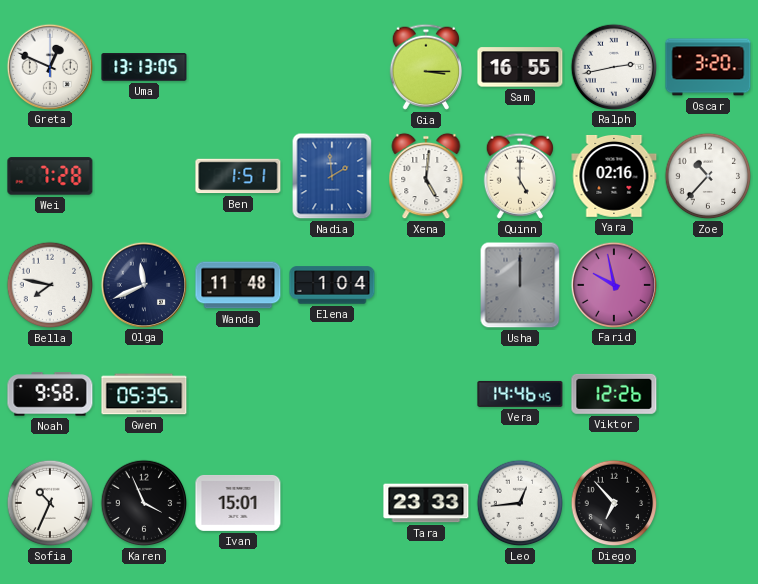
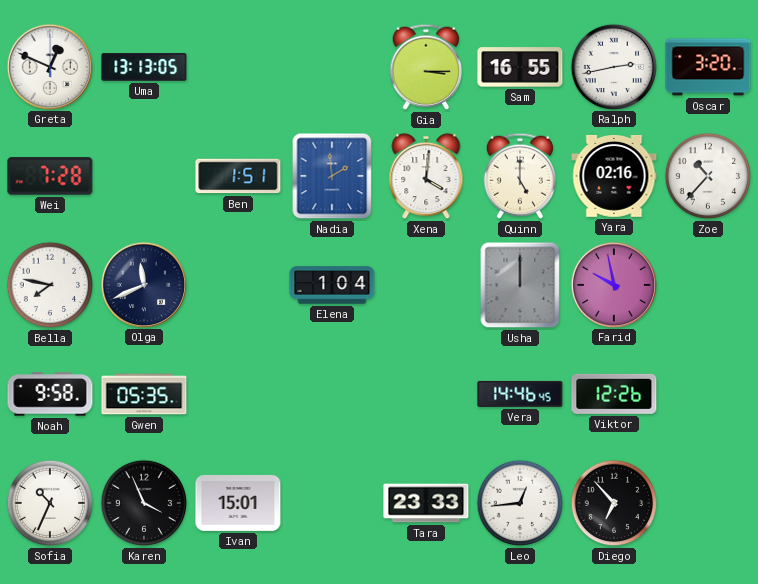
Xena: 5:01 -> 4:01
Wanda: 11:48 -> none
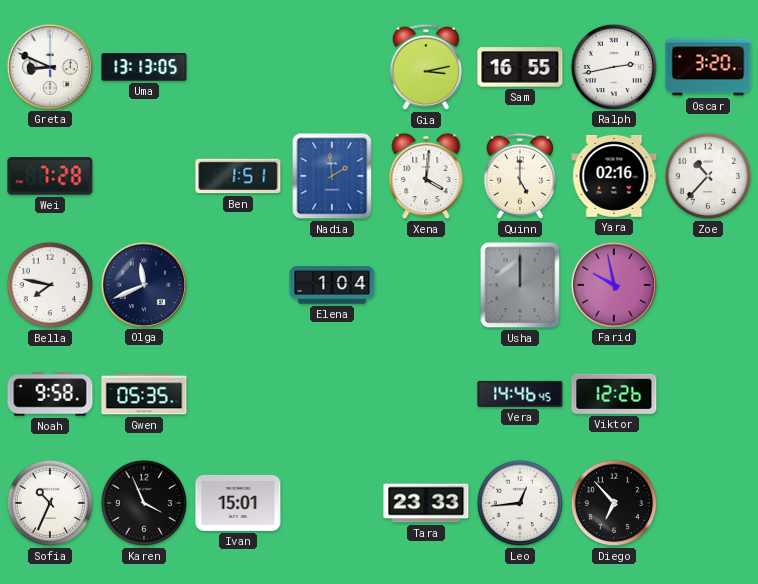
Greta: 12:49 -> 8:49
Gia: 3:15 -> 3:13
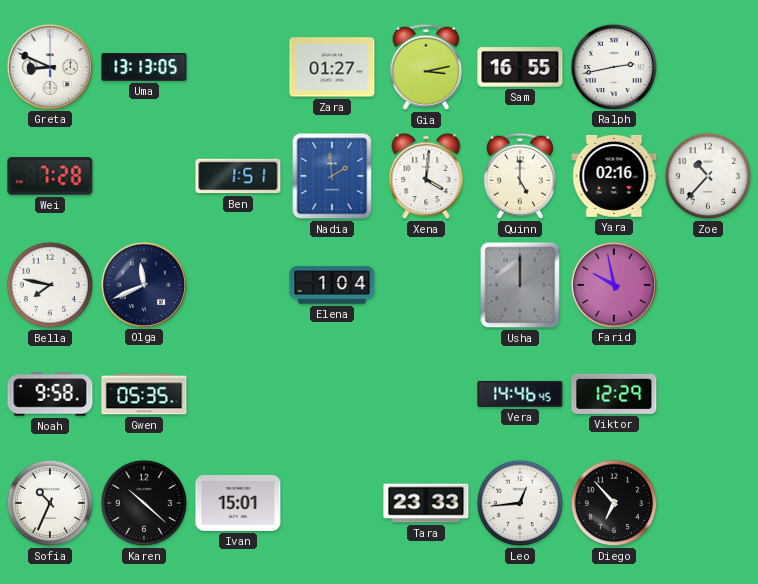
Zara: none -> 01:27
Oscar: 3:20 -> none
Viktor: 12:26 -> 12:29
Karen: 3:56 -> 10:22
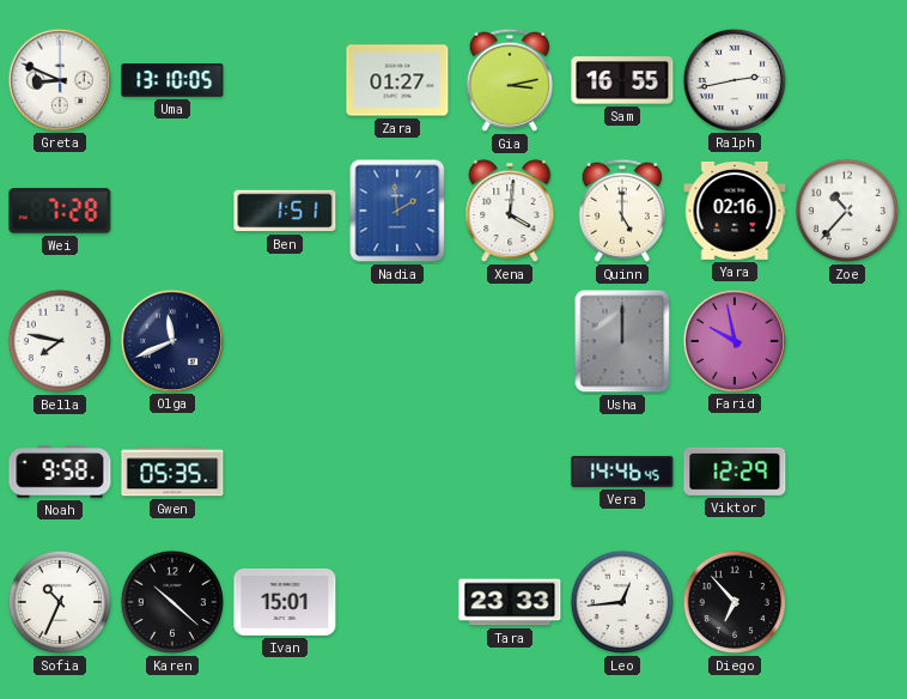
Uma: 13:13 -> 13:10
Elena: 1:04 -> none
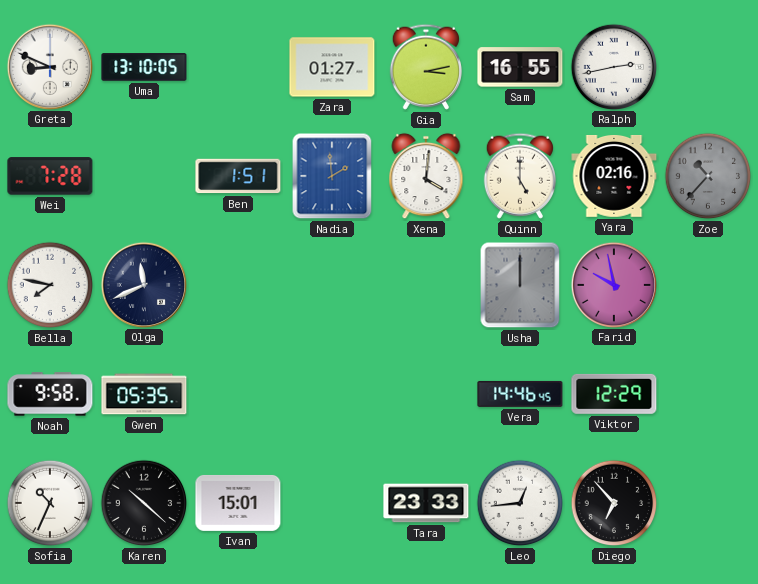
Zoe dial: white -> grey
